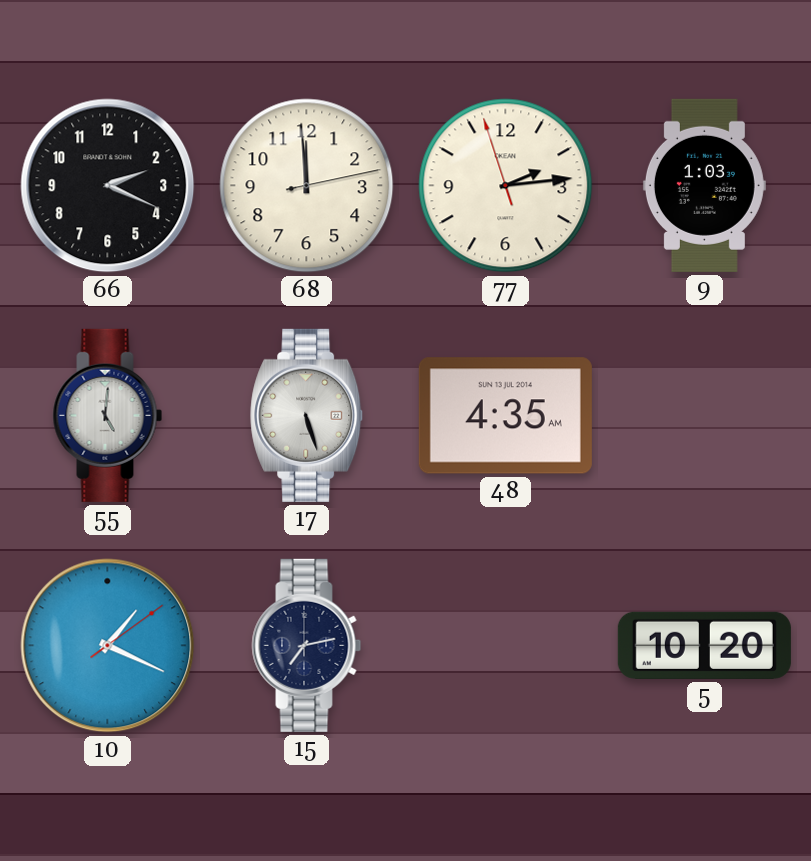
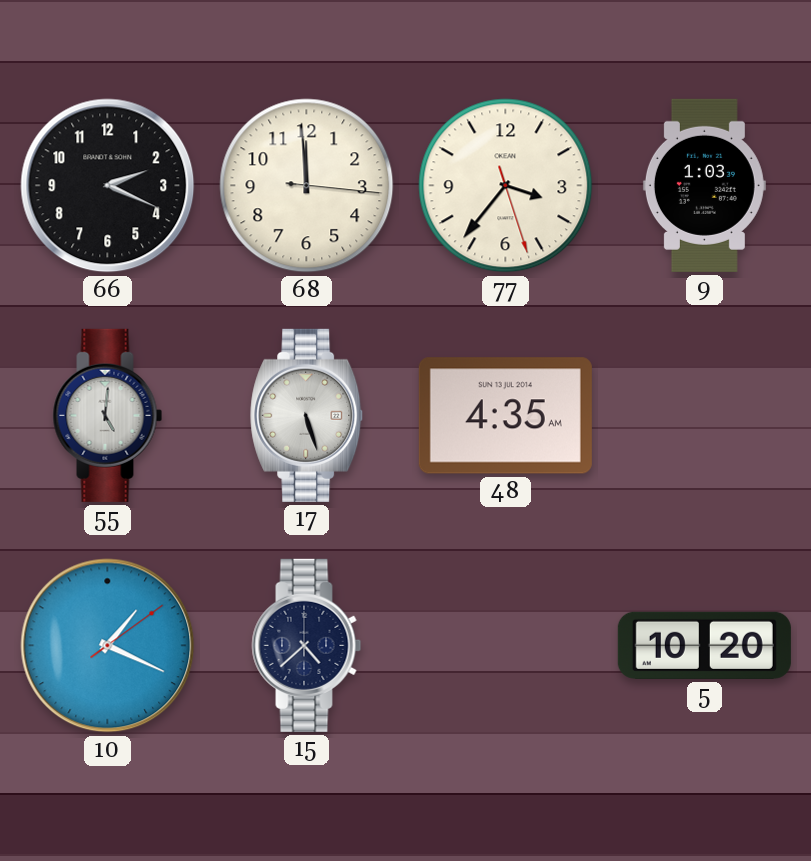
68: 11:59:13 -> 11:59:16
77: 2:13 -> 3:36
15: 7:13 -> 4:38
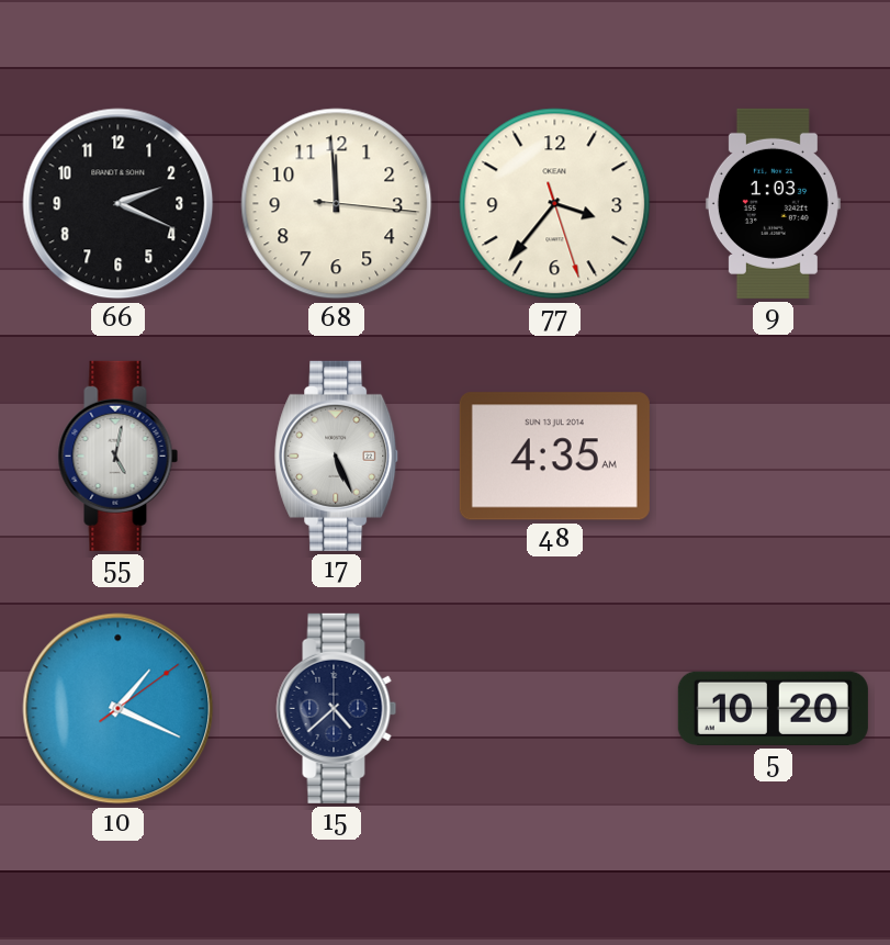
55: 5:01 -> 5:02
17: 5:27 -> 5:26
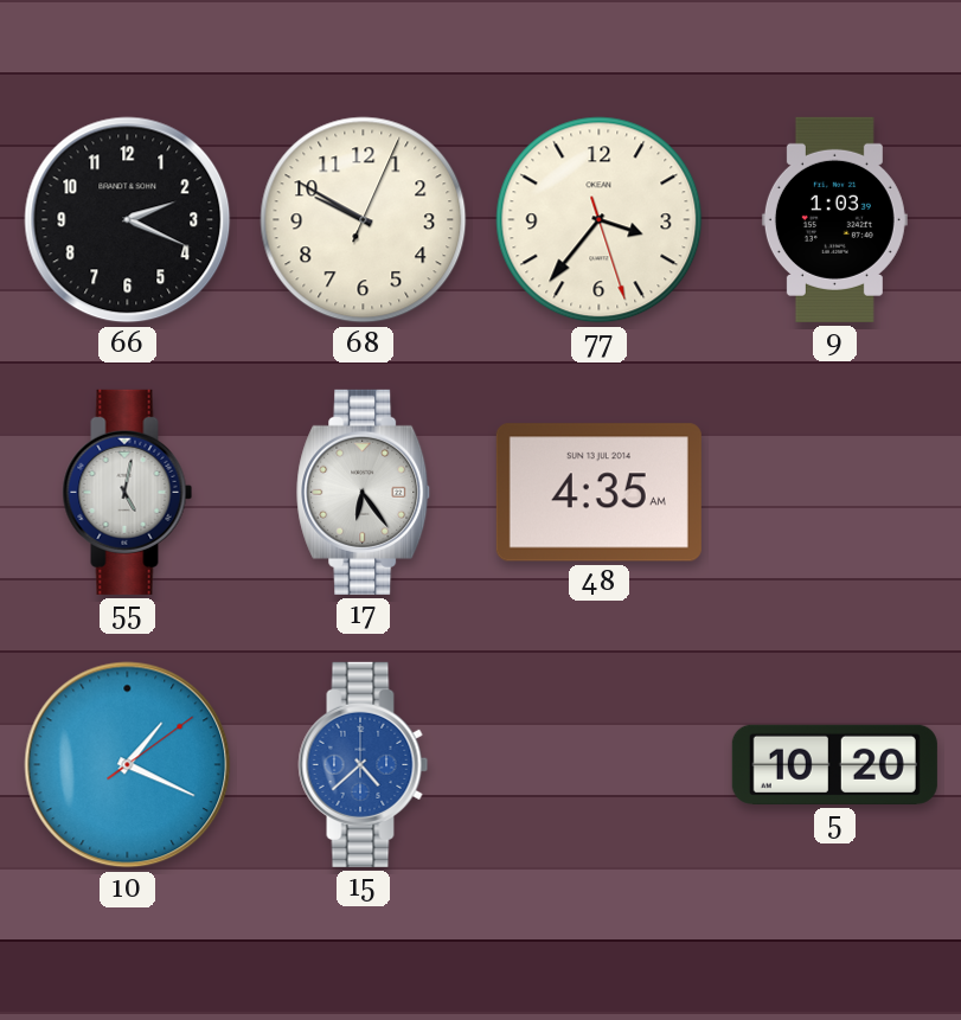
68: 11:59 -> 9:50
17: 5:26 -> 6:24
15 dial: navy -> blue
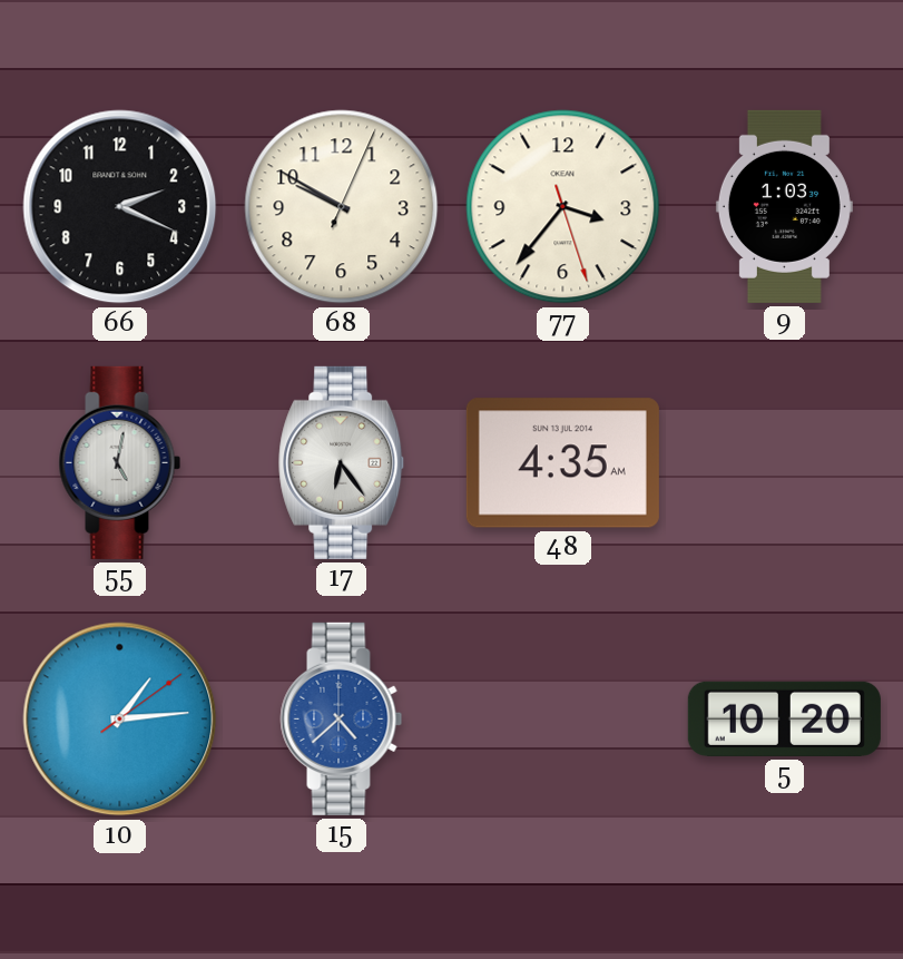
10: 1:19 -> 1:14
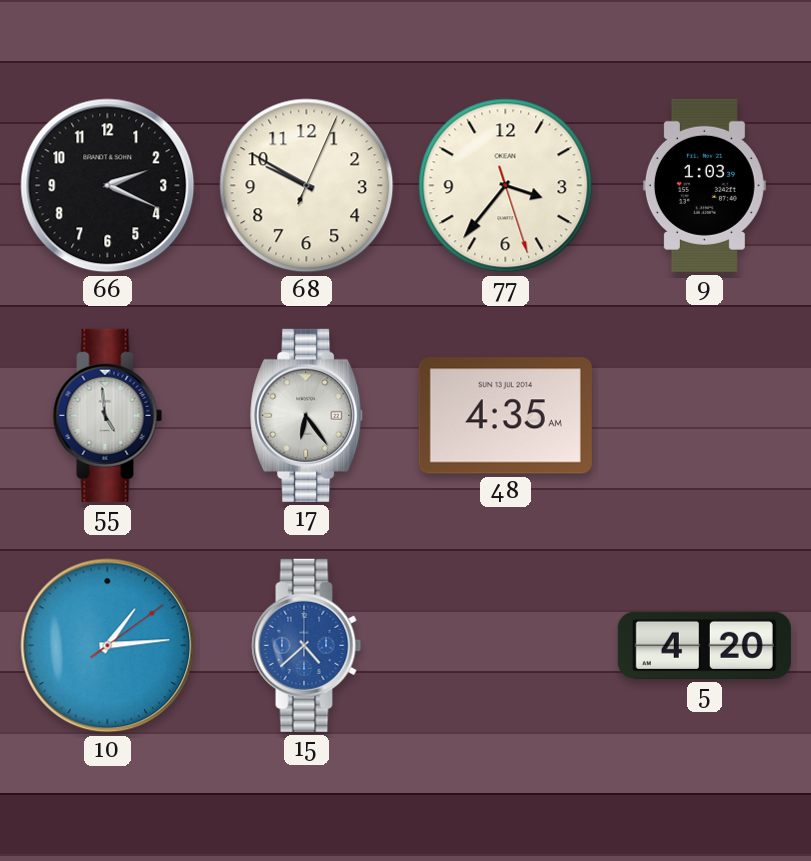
55: 5:02 -> 4:59
5: 10:20 -> 4:20
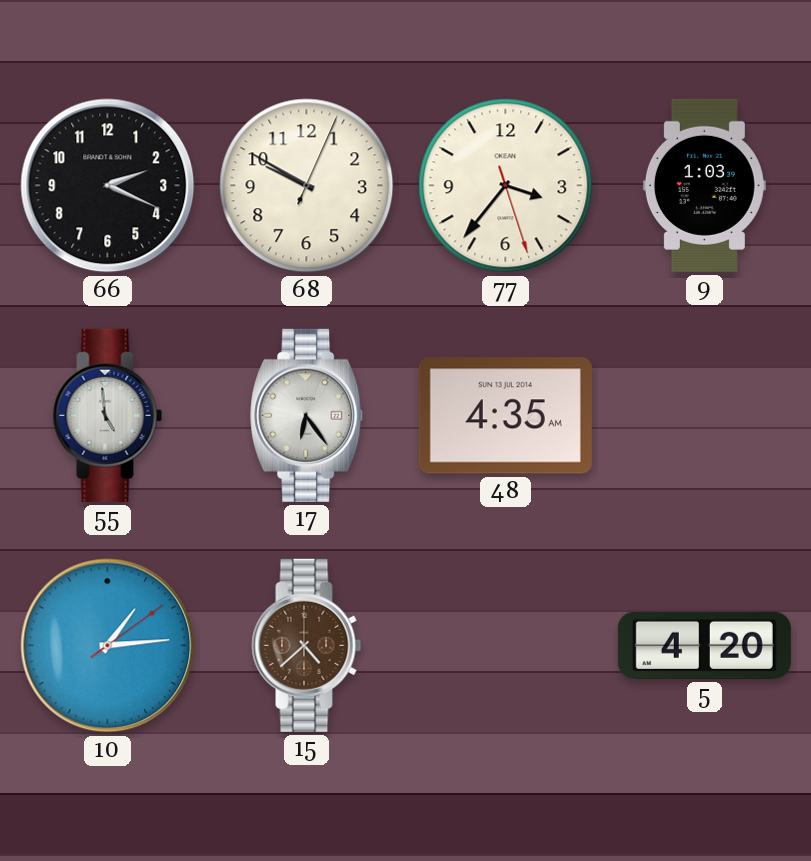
15 dial: blue -> brown
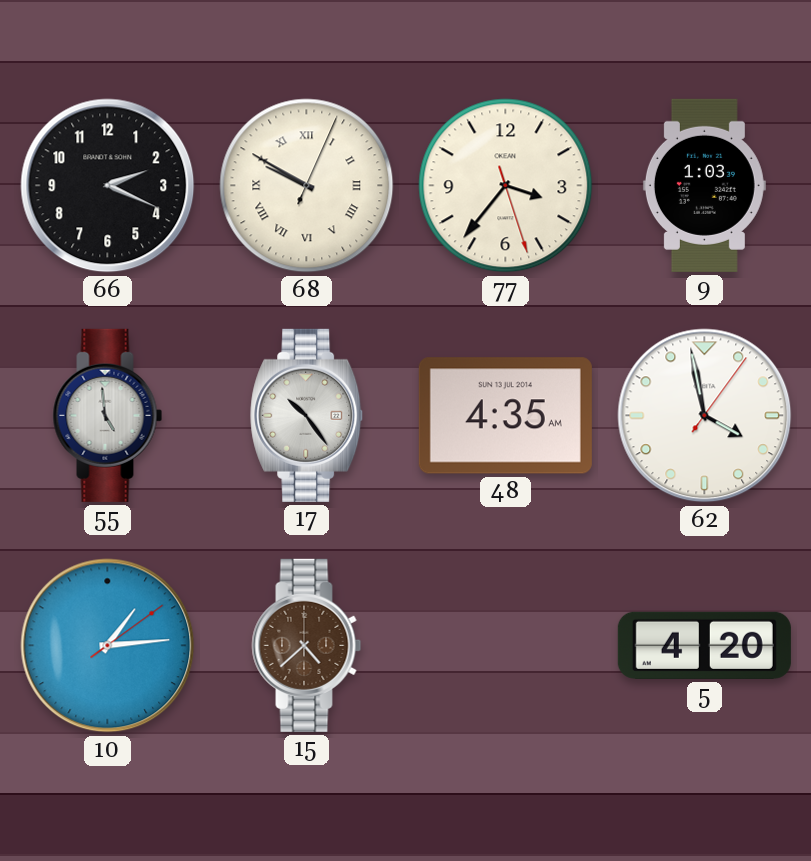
68 numerals: Arabic -> Roman
17: 6:24 -> 10:24
62: none -> 3:58
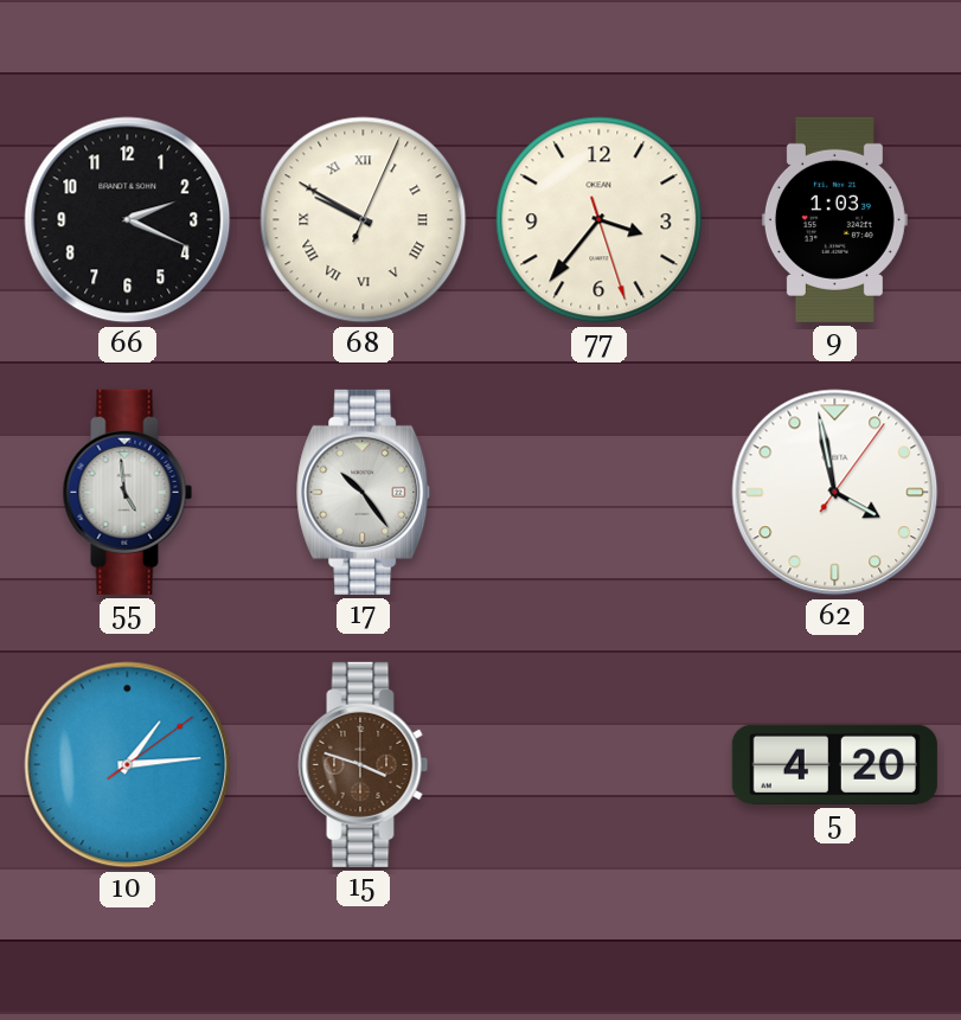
48: 4:35 -> none
15: 4:38 -> 3:48
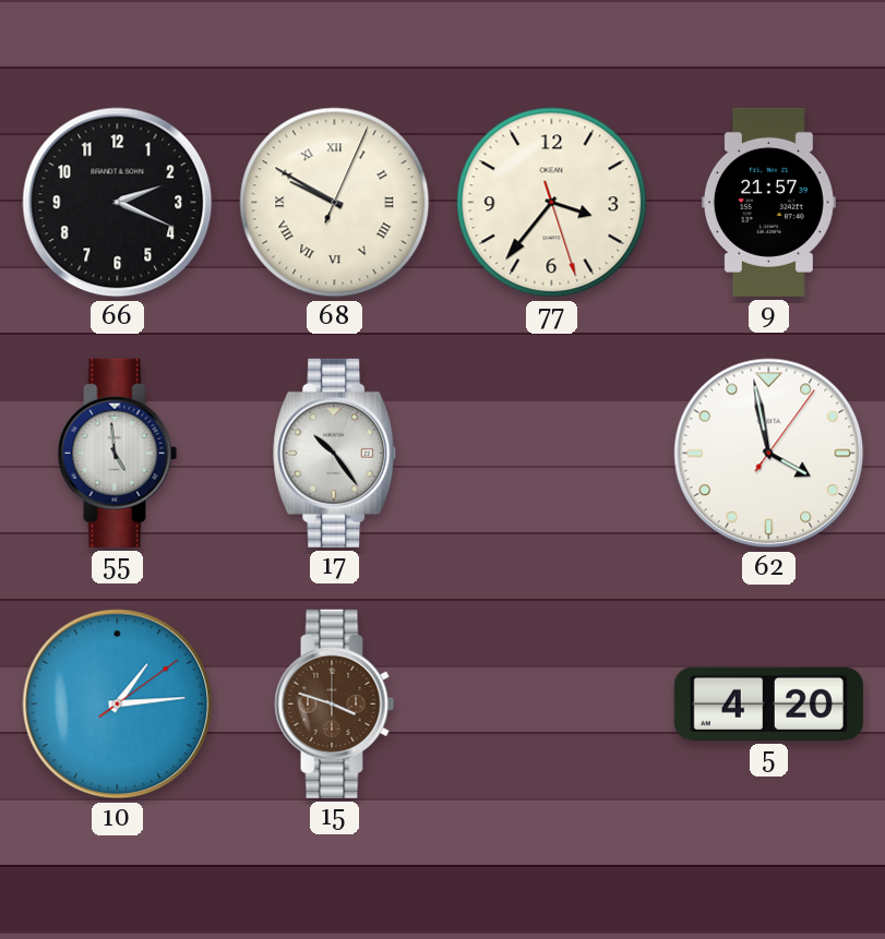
9: 1:03 -> 21:57
